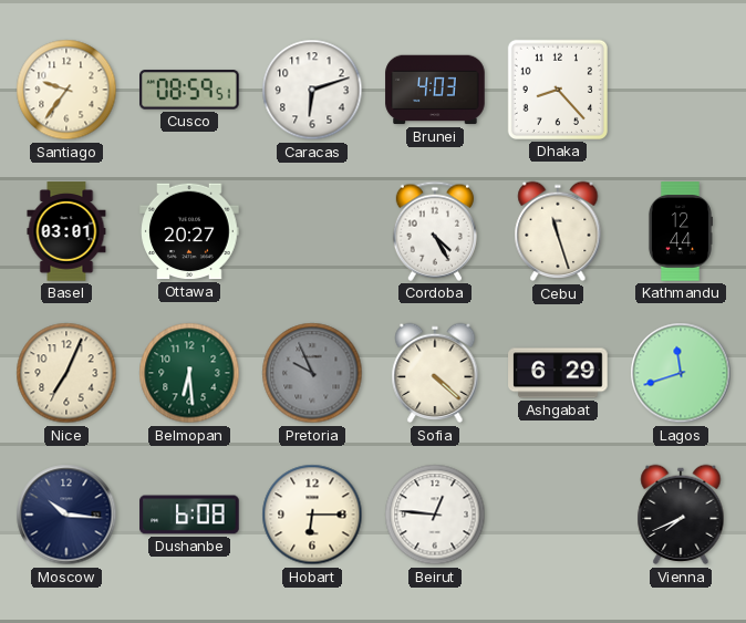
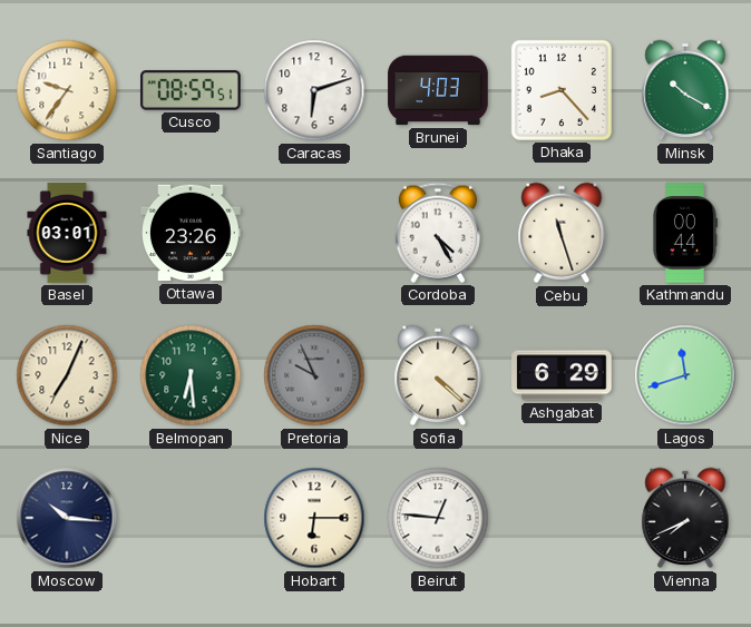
Minsk: none -> 10:20
Ottawa: 20:27 -> 23:26
Kathmandu: 12:44 -> 00:44
Dushanbe: 6:08 -> none
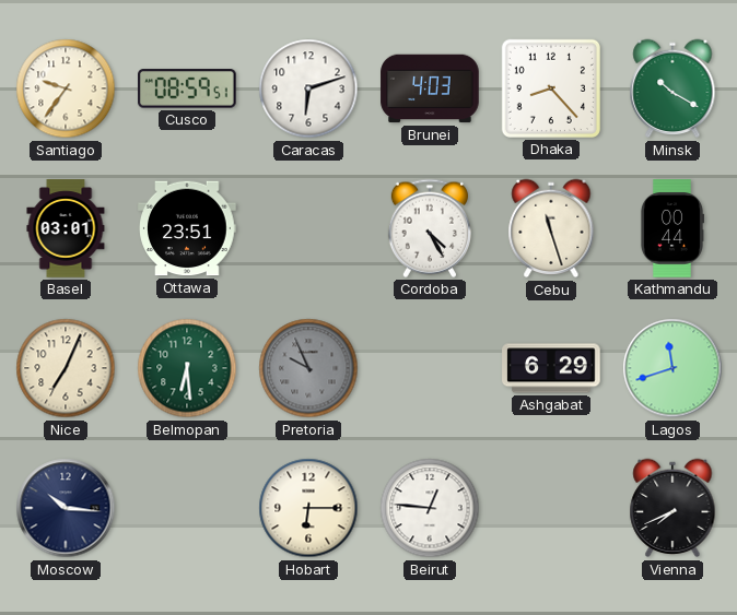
Ottawa: 23:26 -> 23:51
Sofia: 4:22 -> none
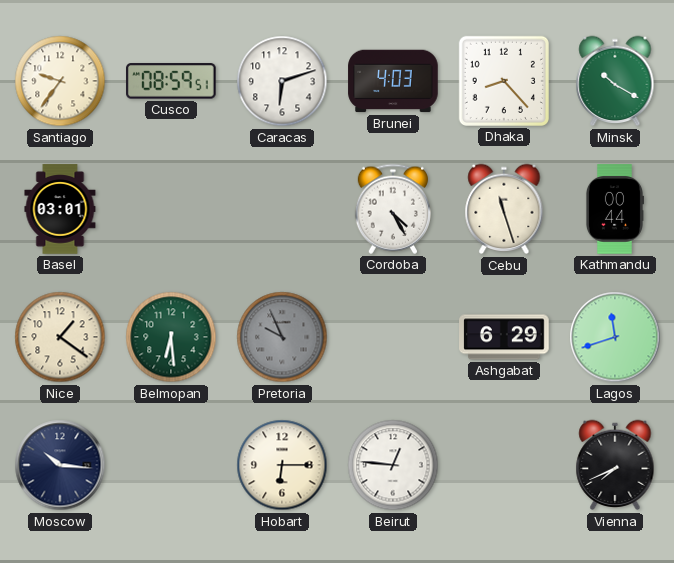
Ottawa: 23:51 -> none
Nice: 7:04 -> 1:21
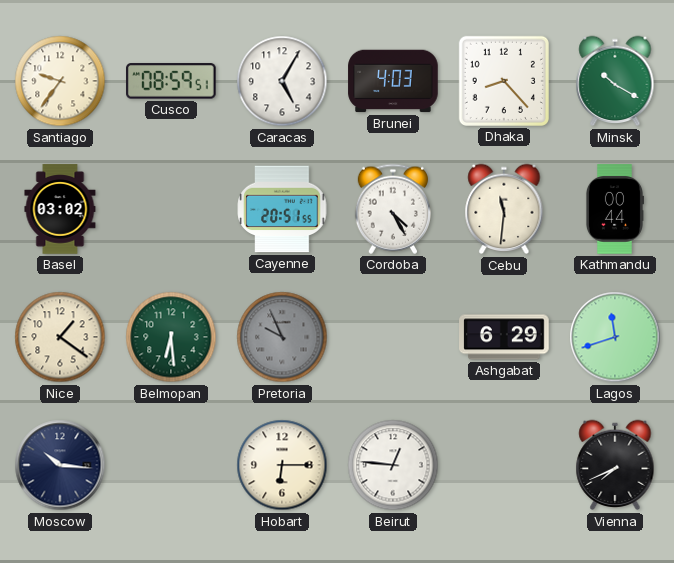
Caracas: 6:12 -> 5:05
Basel: 03:01 -> 03:02
Cayenne: none -> 20:51
Cebu: 11:27 -> 11:31
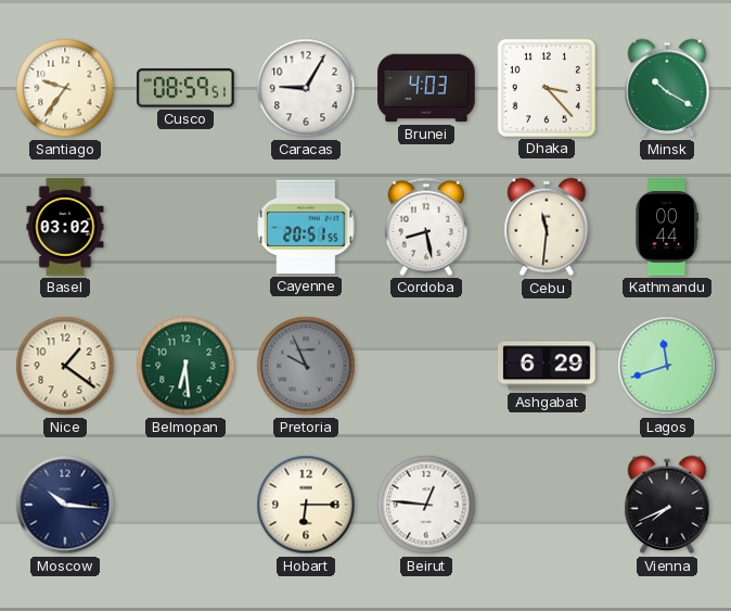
Caracas: 5:05 -> 9:05
Dhaka: 8:23 -> 3:23
Cordoba: 4:25 -> 8:28
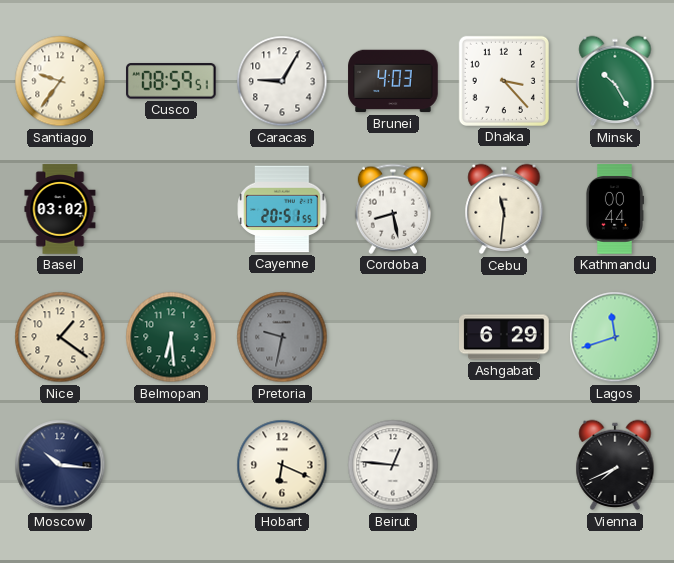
Minsk: 10:20 -> 10:25
Pretoria: 9:56 -> 9:32
Hobart: 6:15 -> 6:19
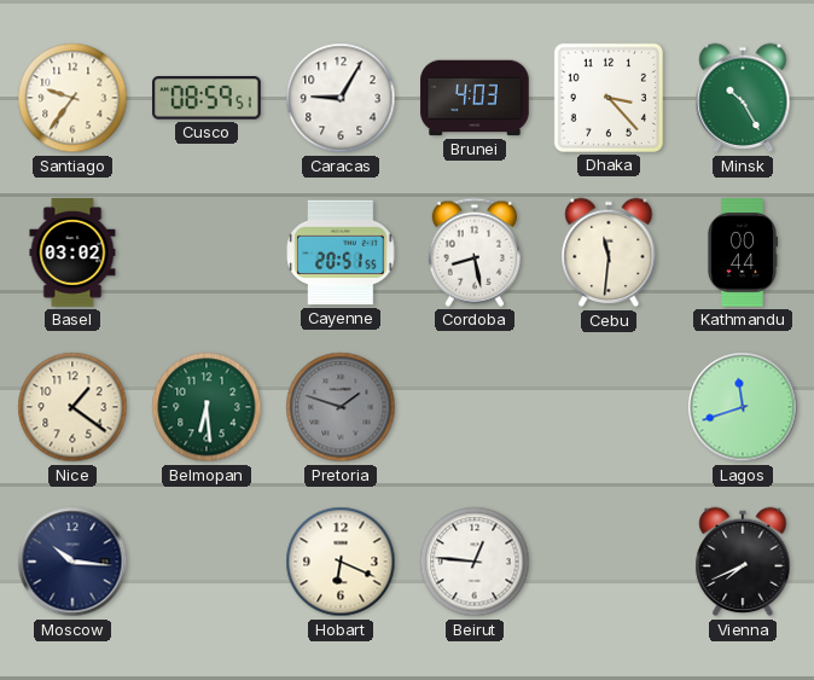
Pretoria: 9:32 -> 1:48
Ashgabat: 6:29 -> none
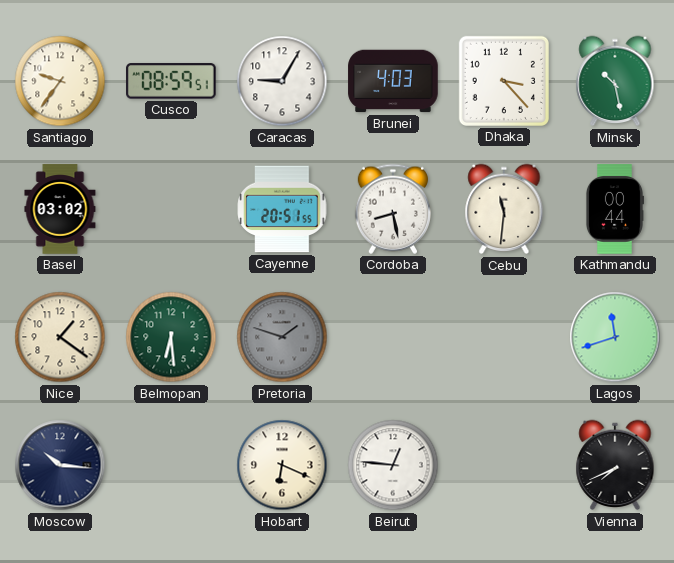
Minsk: 10:25 -> 10:28
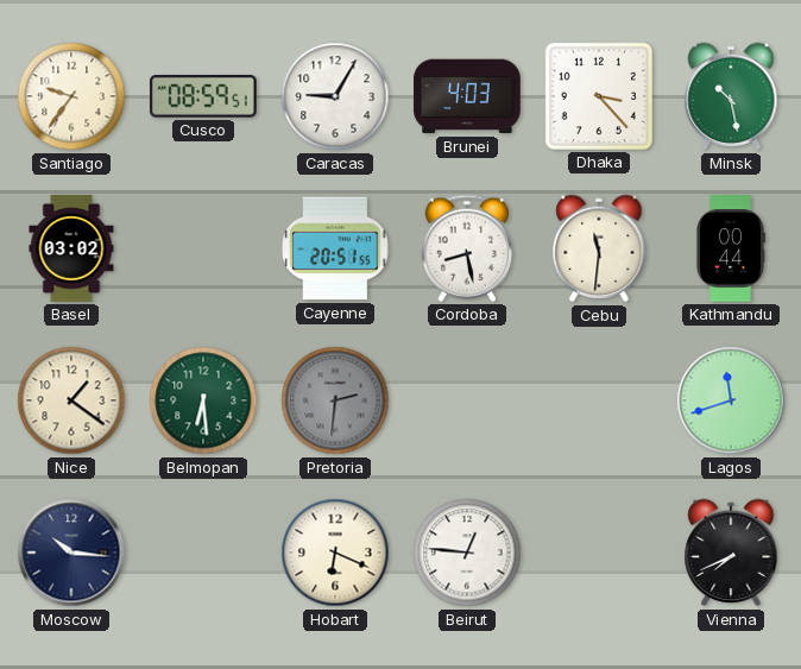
Pretoria: 1:48 -> 2:31
